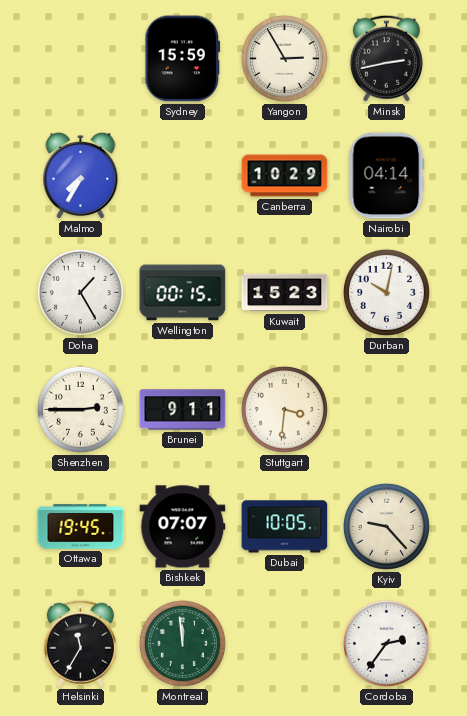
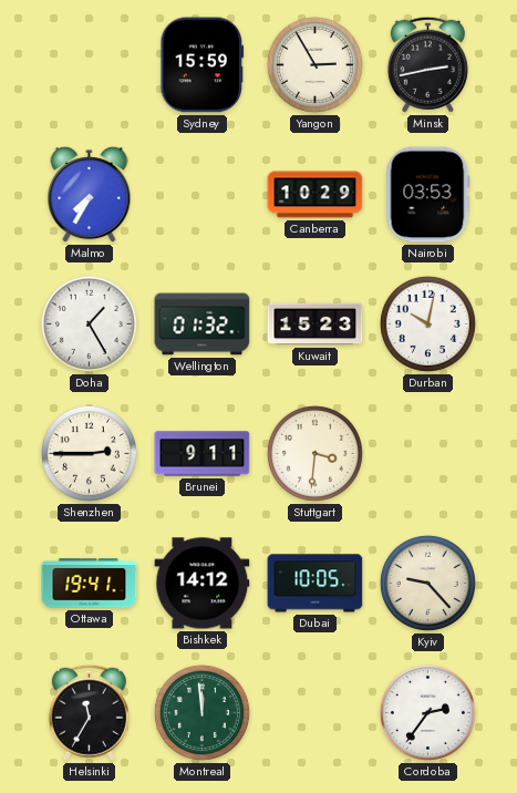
Nairobi: 04:14 -> 03:53
Wellington: 00:15 -> 01:32
Ottawa: 19:45 -> 19:41
Bishkek: 07:07 -> 14:12
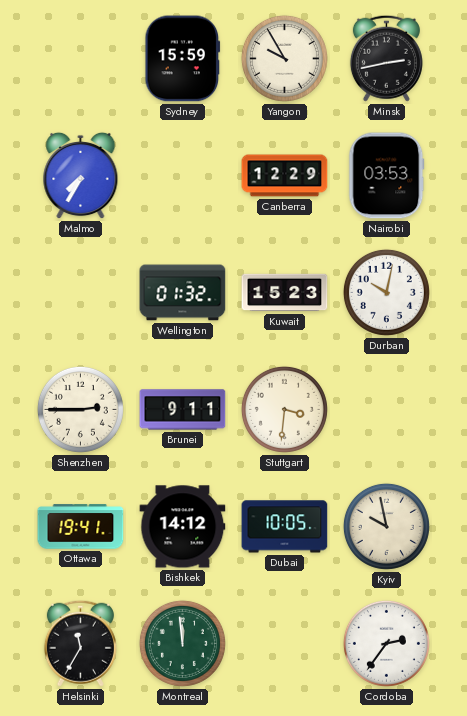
Yangon: 2:55 -> 9:55
Canberra: 10:29 -> 12:29
Doha: 1:25 -> none
Kyiv: 9:23 -> 9:58
